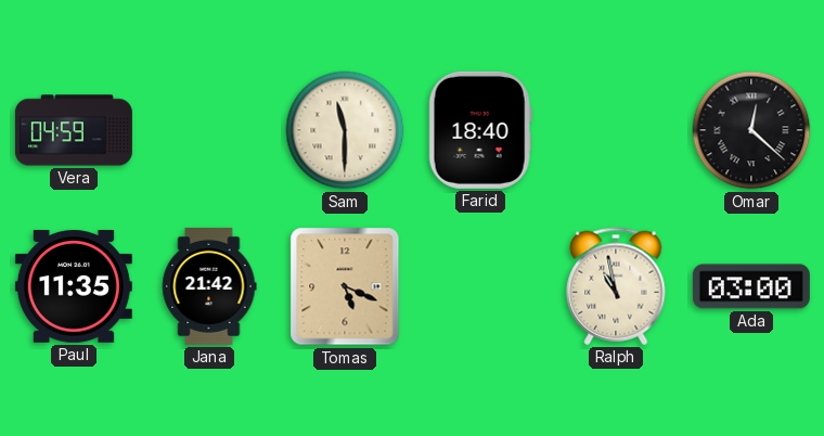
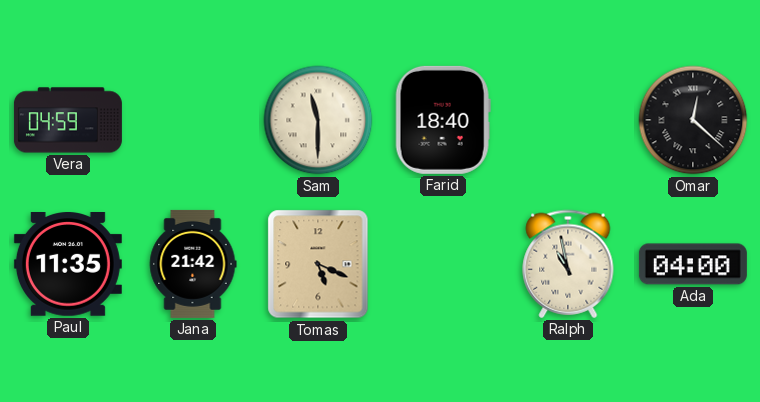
Ada: 03:00 -> 04:00
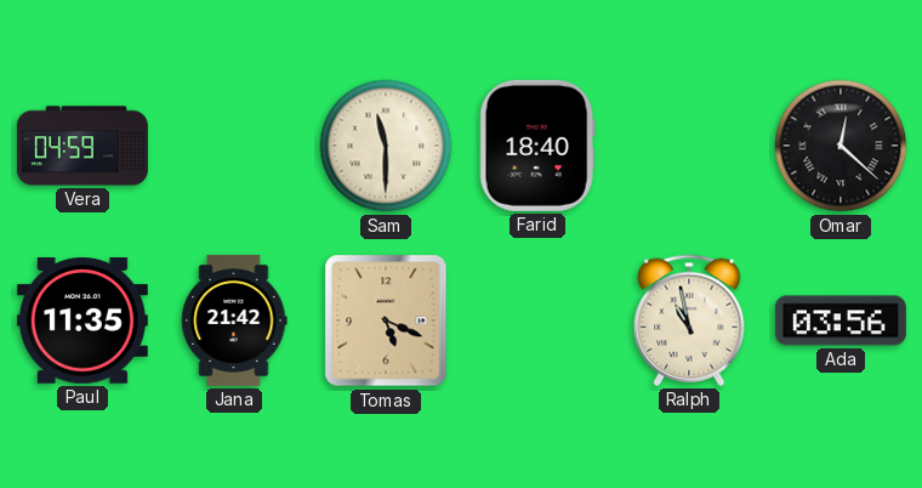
Ada: 04:00 -> 03:56
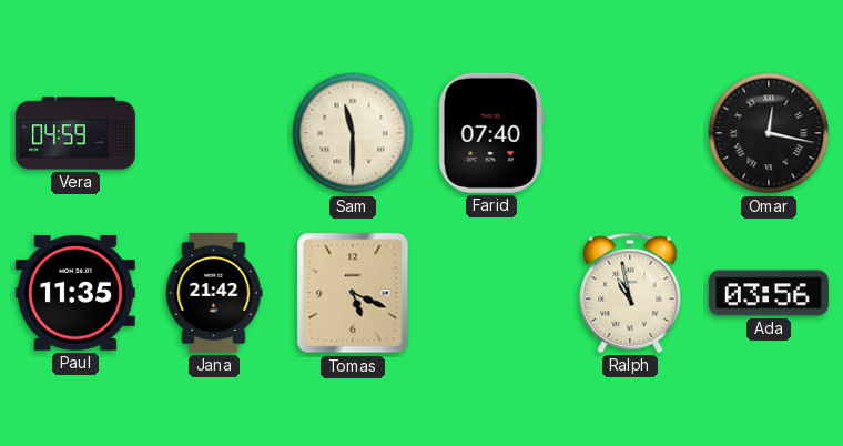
Farid: 18:40 -> 07:40
Omar: 12:22 -> 12:17
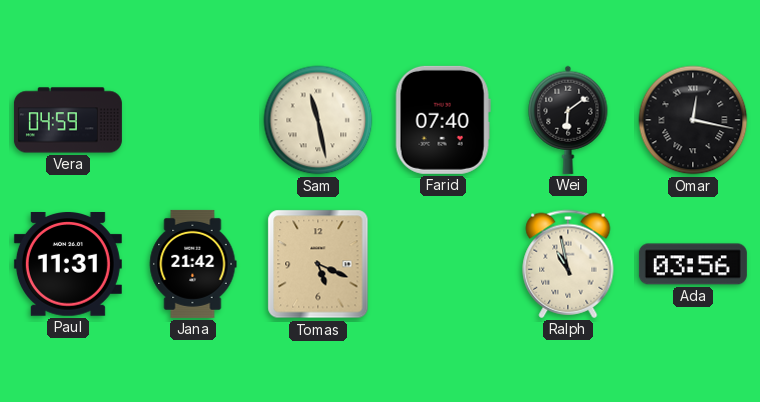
Sam: 11:30 -> 11:28
Wei: none -> 6:09
Paul: 11:35 -> 11:31
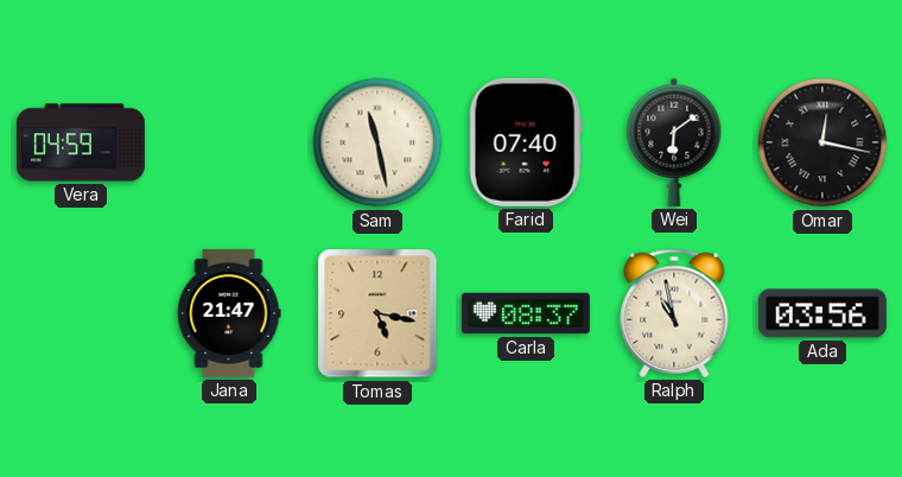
Paul: 11:31 -> none
Jana: 21:42 -> 21:47
Tomas: 5:19 -> 5:17
Carla: none -> 08:37
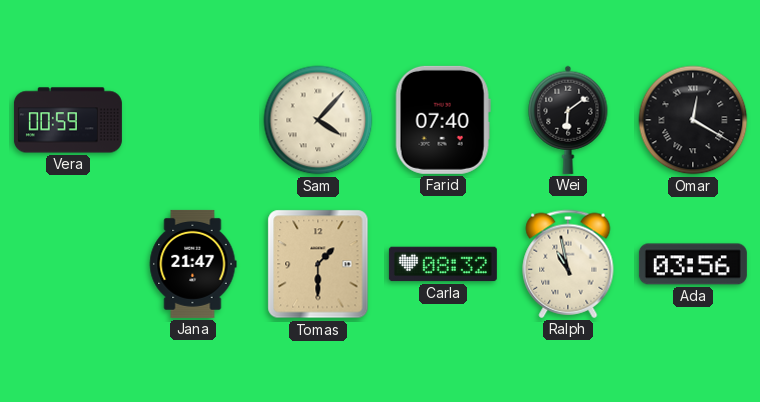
Vera: 04:59 -> 00:59
Sam: 11:28 -> 4:07
Omar: 12:17 -> 12:20
Tomas: 5:17 -> 1:30
Carla: 08:37 -> 08:32
